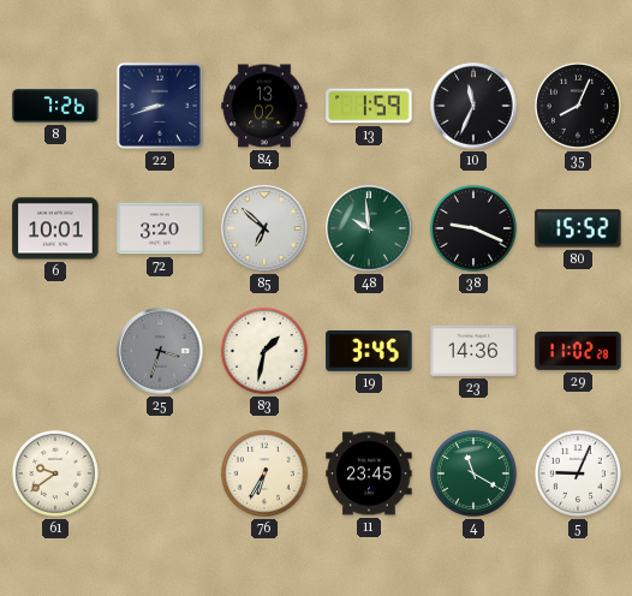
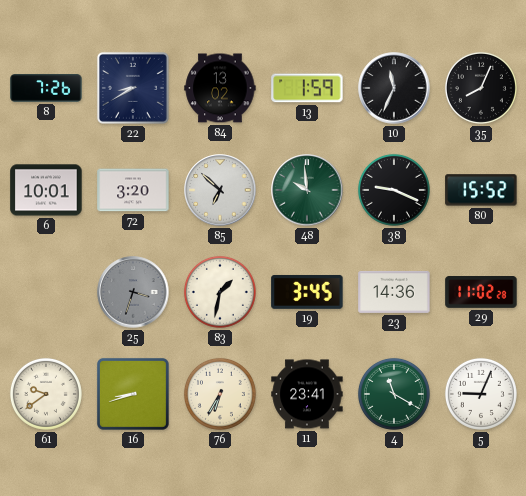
22: 8:42 -> 8:40
16: none -> 8:42
11: 23:45 -> 23:41
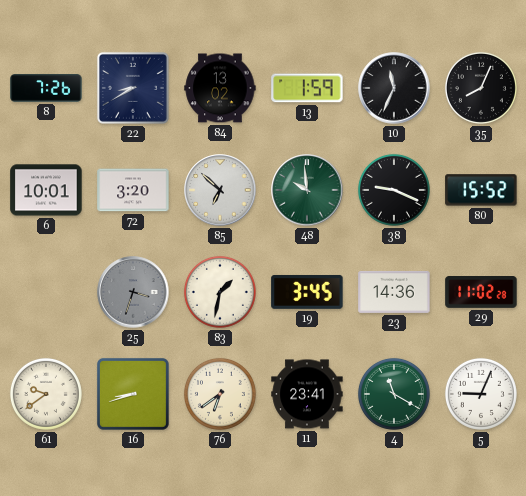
76: 6:35 -> 6:39
